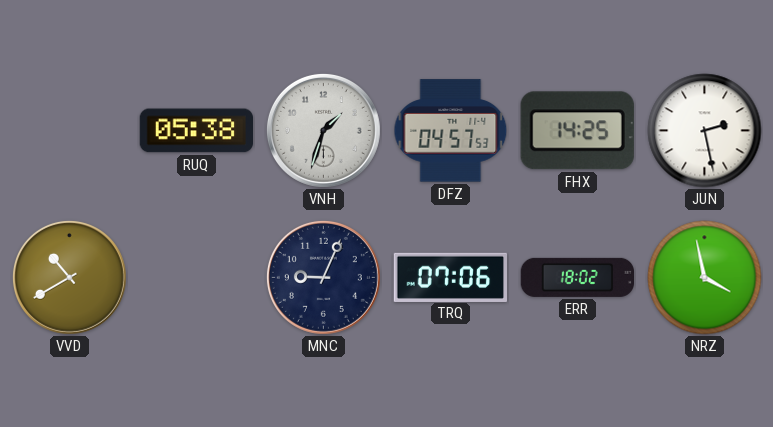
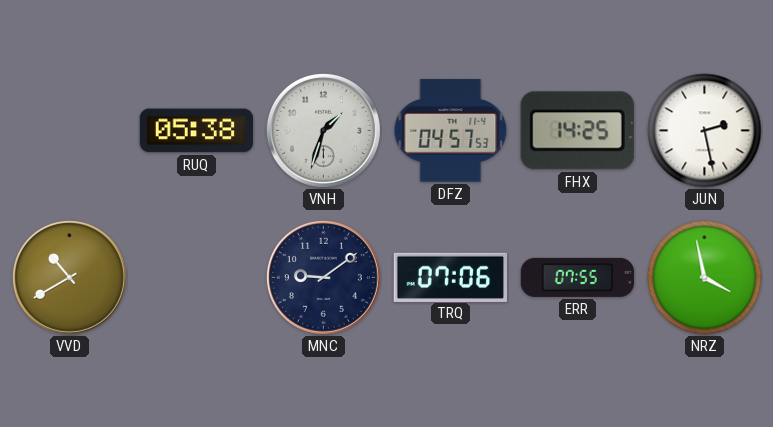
MNC: 9:04 -> 9:09
ERR: 18:02 -> 07:55
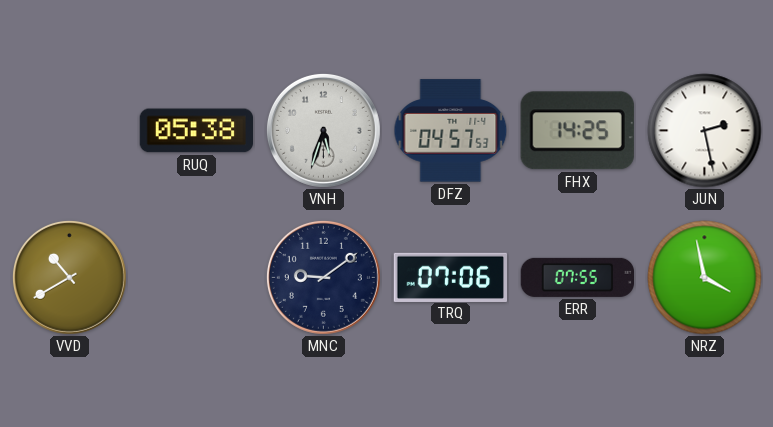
VNH: 1:33 -> 5:33
